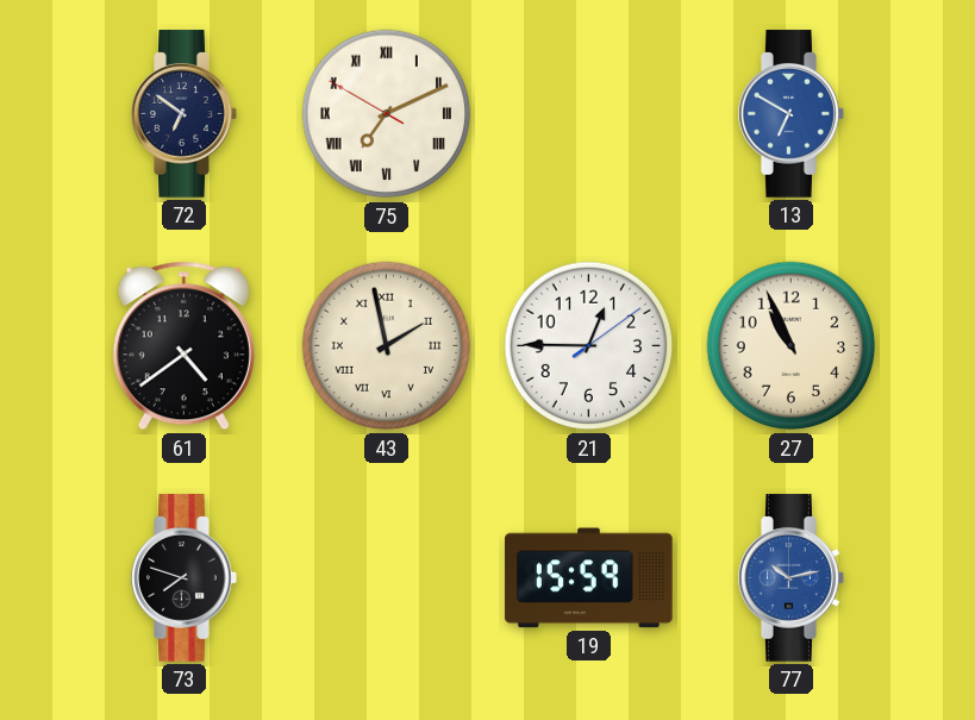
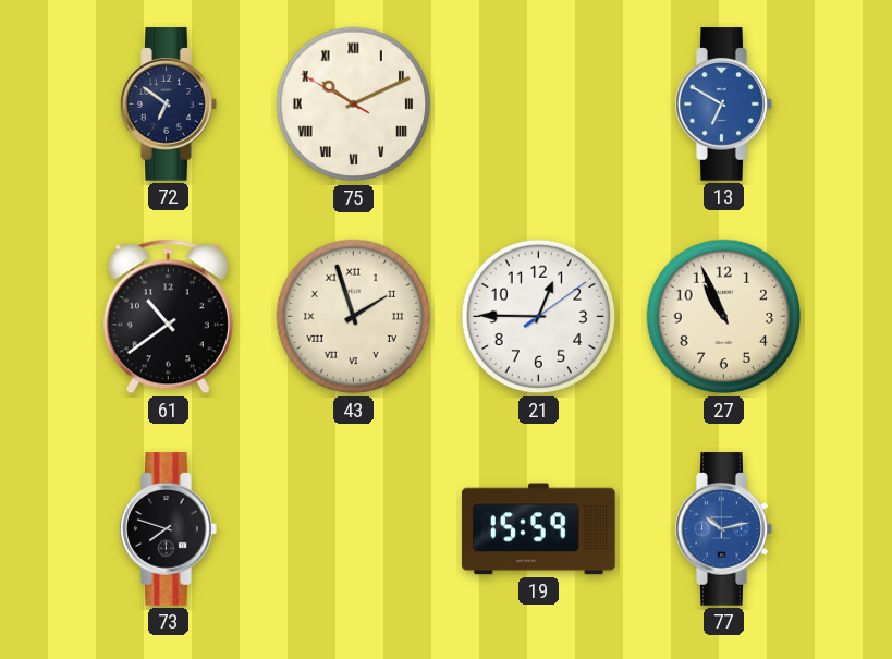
75: 7:10 -> 10:10
61: 4:39 -> 10:39
43: 1:58 -> 1:57
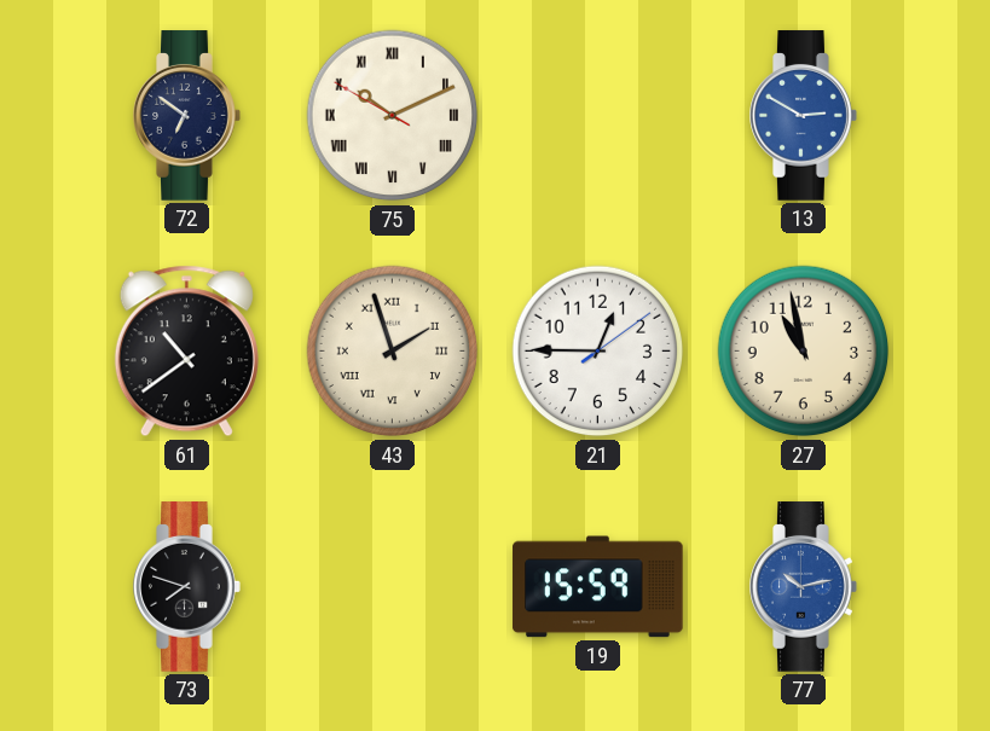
13: 6:50 -> 2:50
27: 10:56 -> 10:58
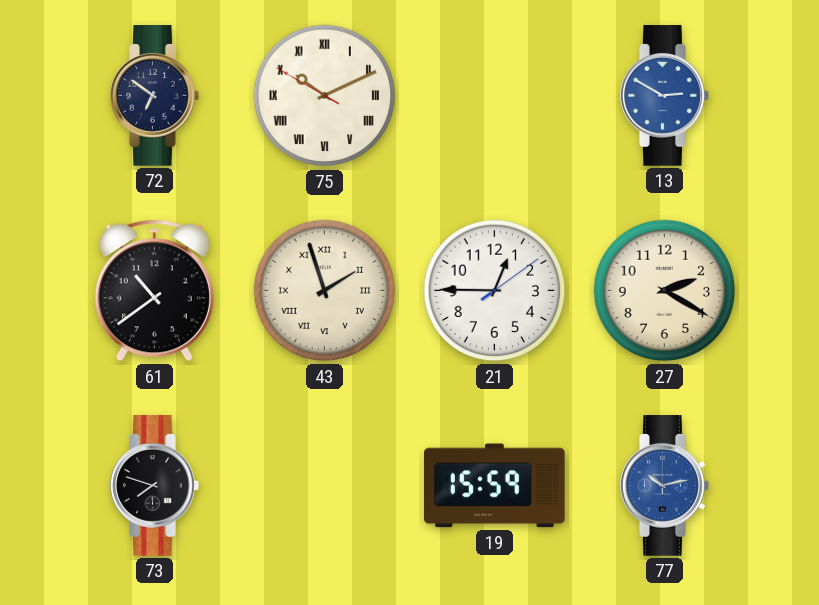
27: 10:58 -> 2:20
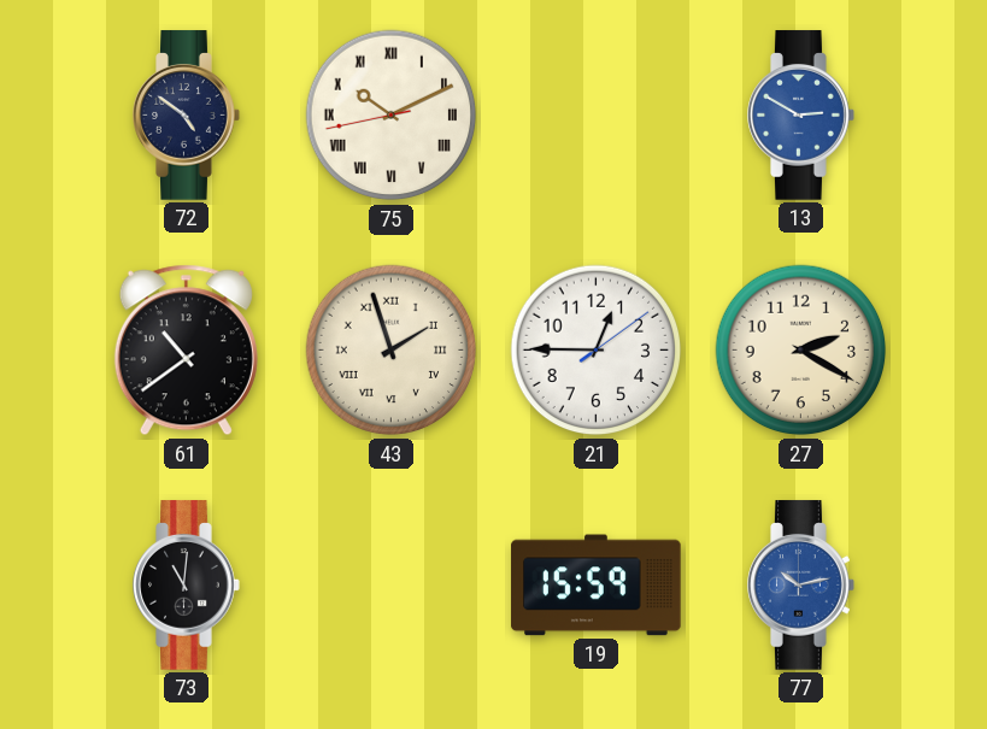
72: 6:51 -> 4:51
75: 10:10:50 -> 10:10:43
73: 7:48 -> 11:01
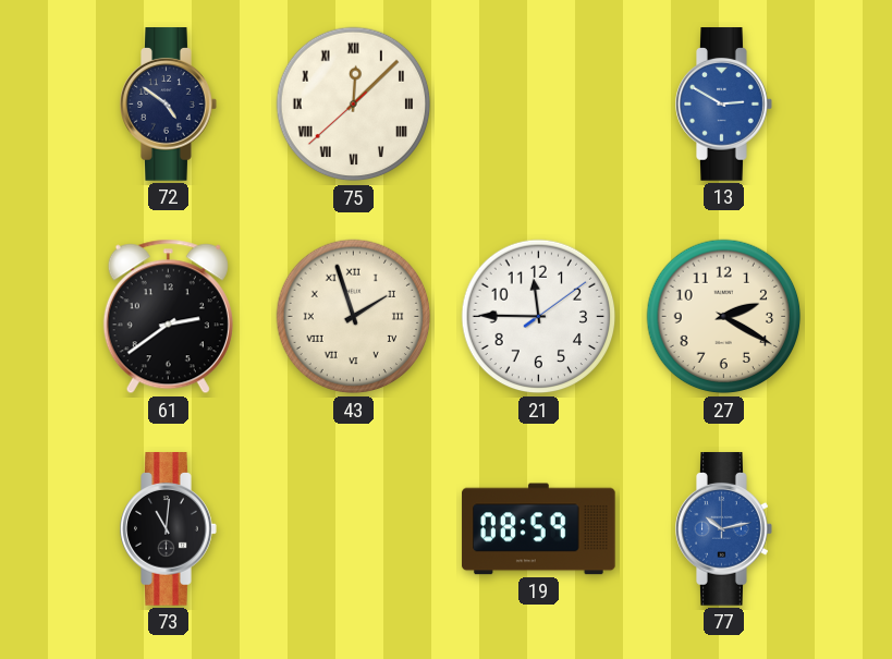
75: 10:10 -> 12:07
61: 10:39 -> 2:39
21: 12:45 -> 11:45
19: 15:59 -> 08:59
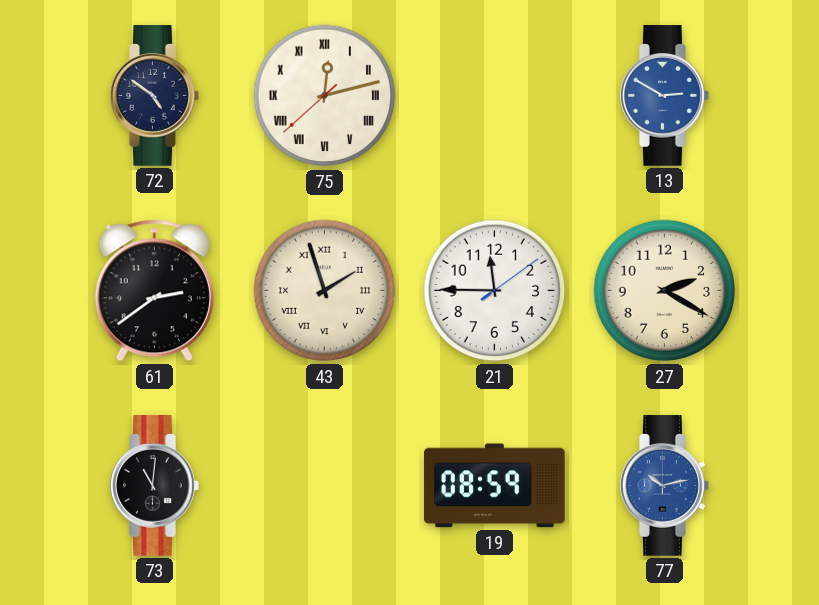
75: 12:07 -> 12:12
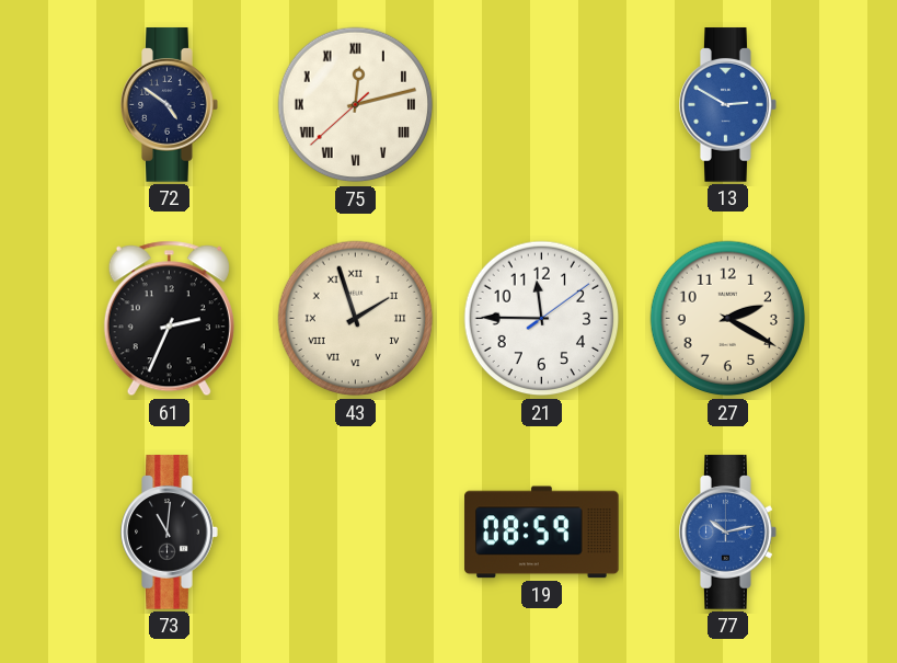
61: 2:39 -> 2:34
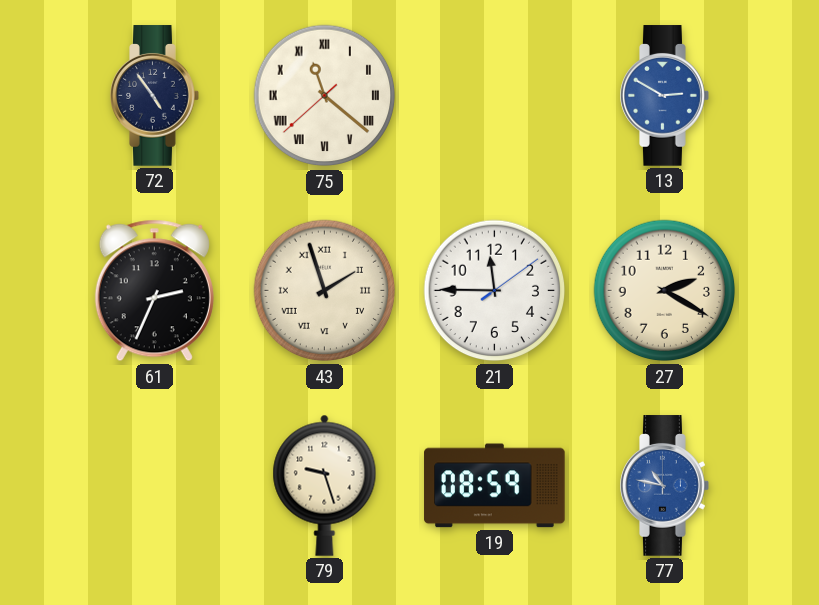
72: 4:51 -> 4:54
75: 12:12 -> 11:21
73: 11:01 -> none
79: none -> 9:27
77: 10:13 -> 10:47
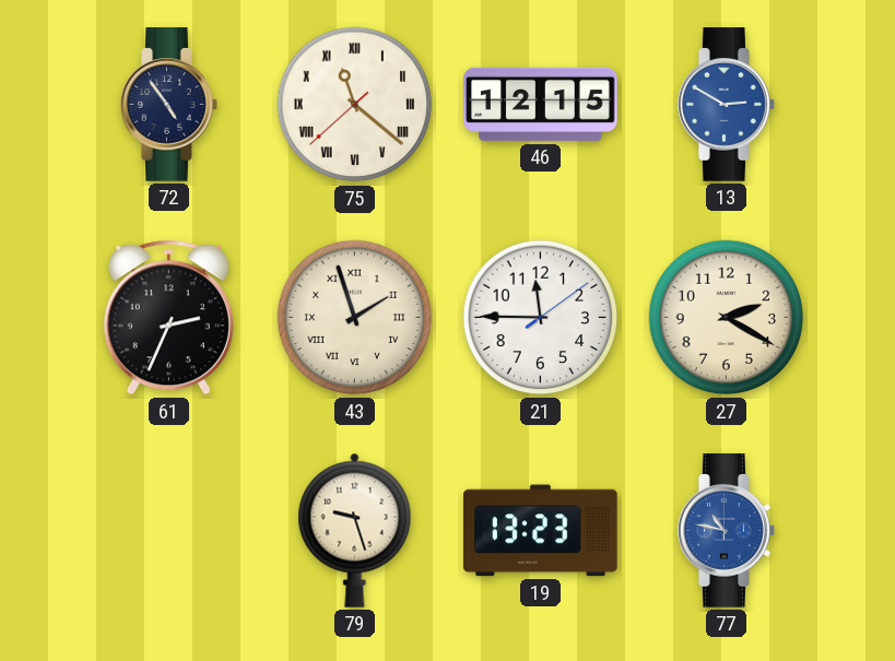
46: none -> 12:15
19: 08:59 -> 13:23
